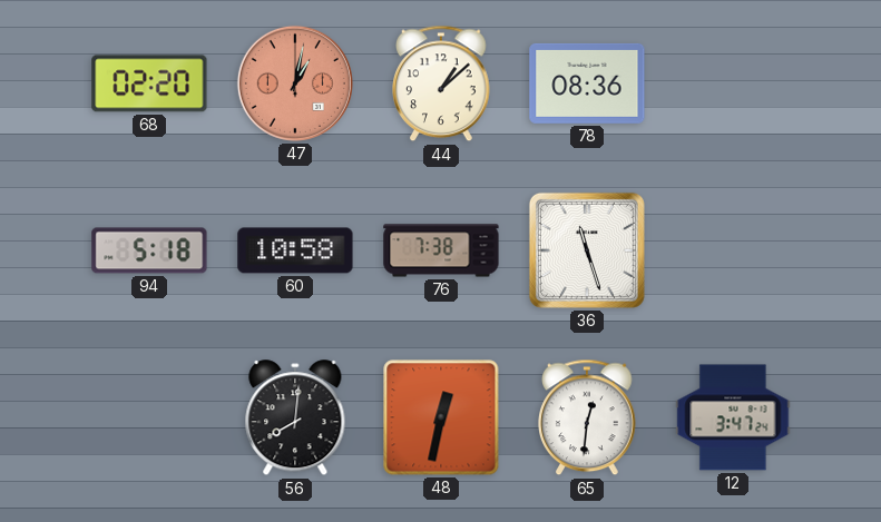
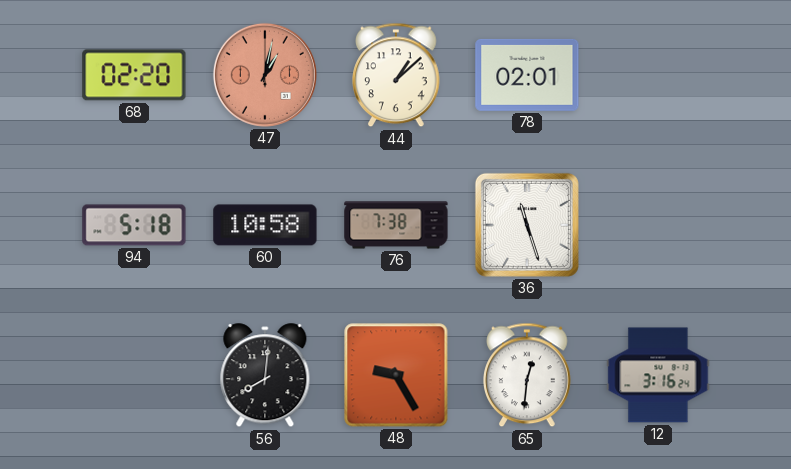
78: 08:36 -> 02:01
48: 12:32 -> 9:25
12: 3:47 -> 3:16
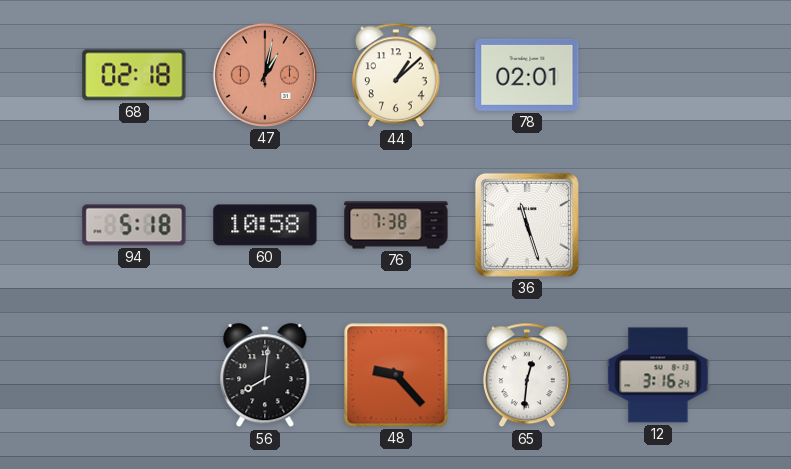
68: 02:20 -> 02:18
48: 9:25 -> 9:23
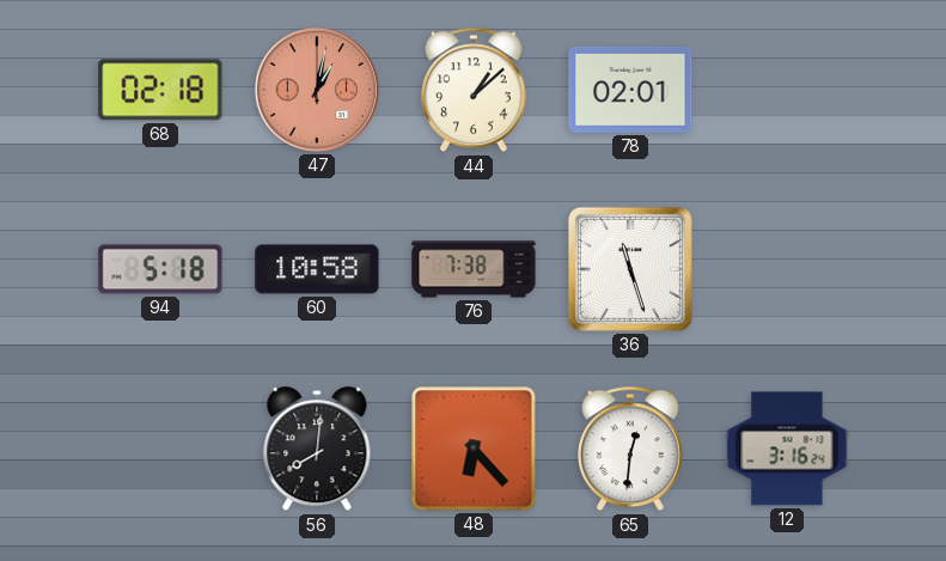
48: 9:23 -> 6:23
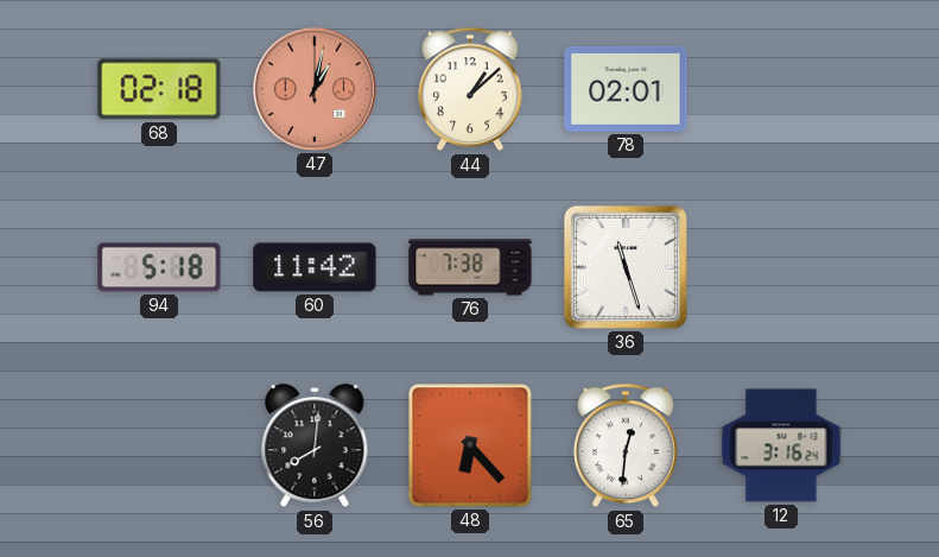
60: 10:58 -> 11:42
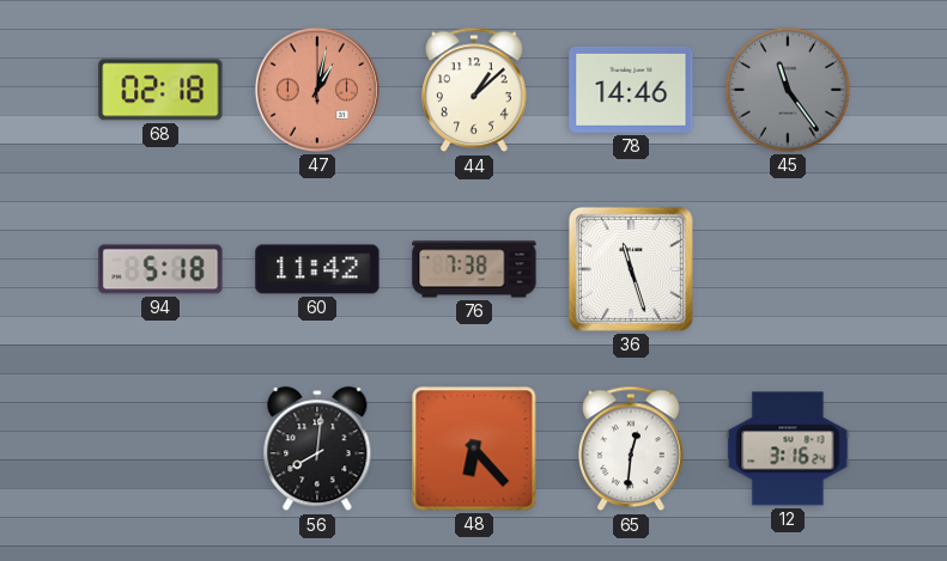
78: 02:01 -> 14:46
45: none -> 11:24
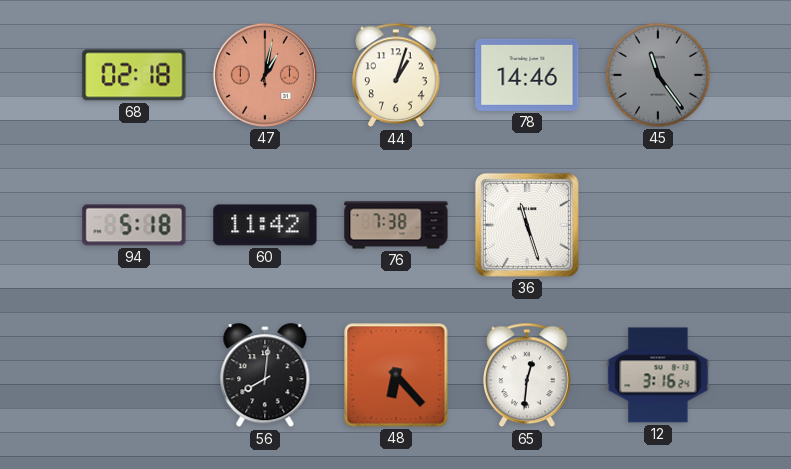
44: 1:08 -> 1:03
